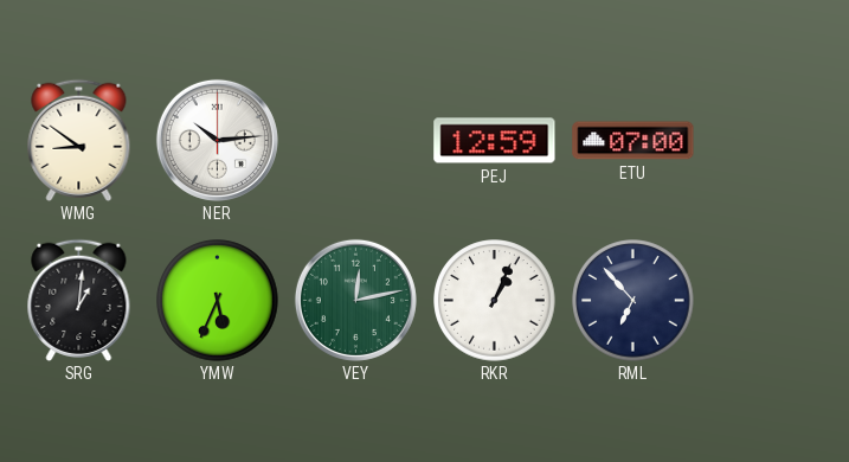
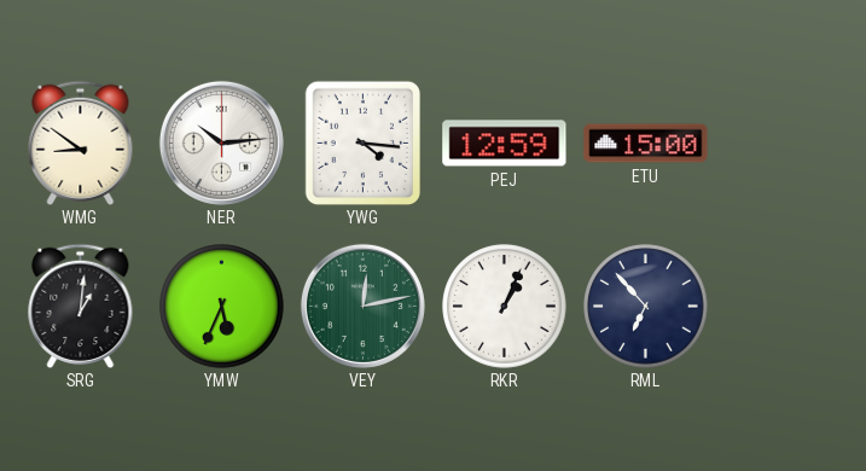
YWG: none -> 4:16
ETU: 07:00 -> 15:00
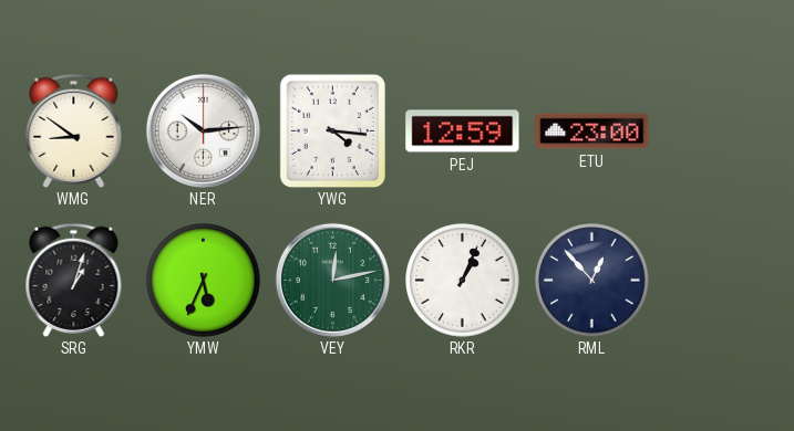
ETU: 15:00 -> 23:00
SRG: 1:01 -> 1:03
RML: 6:53 -> 12:53
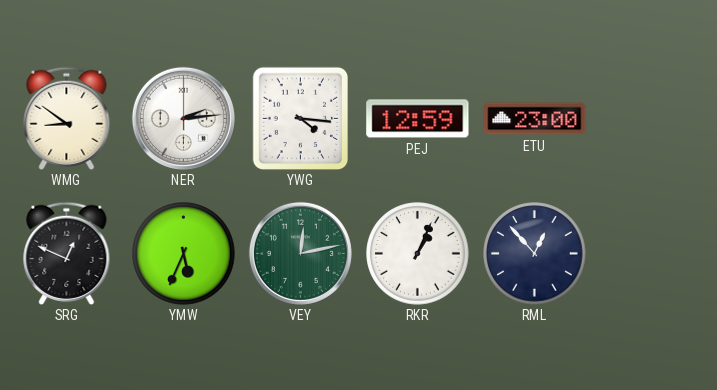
NER: 10:14 -> 2:14
SRG: 1:03 -> 12:49
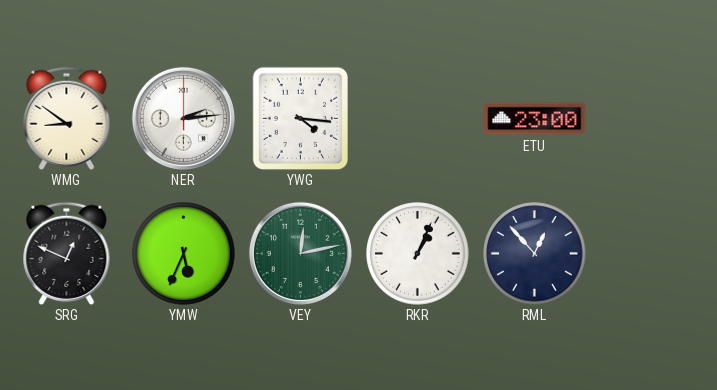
PEJ: 12:59 -> none
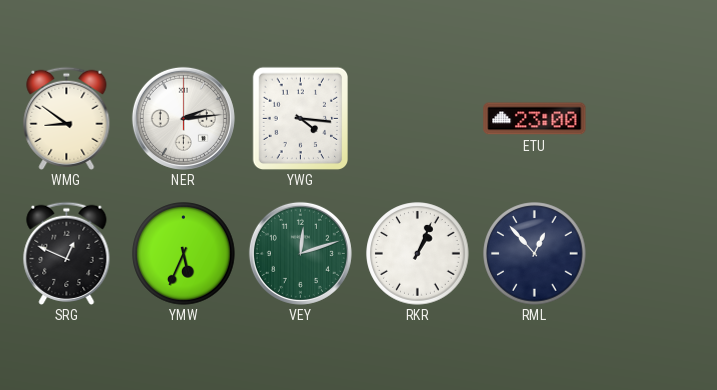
VEY: 12:13 -> 12:12
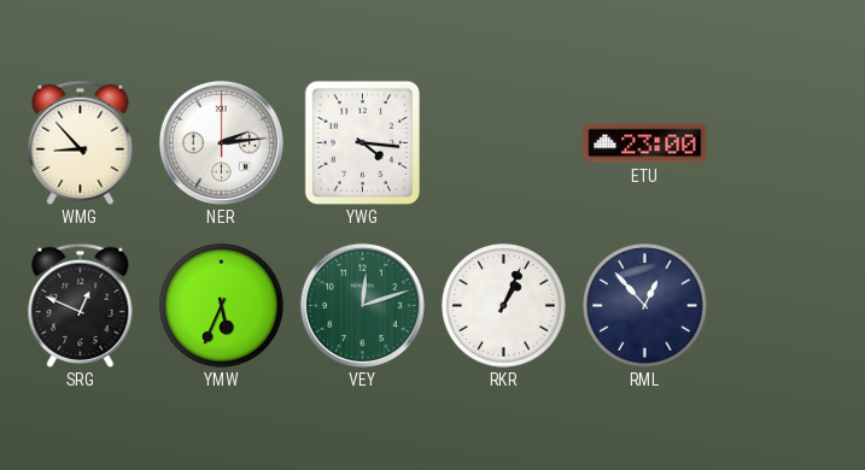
WMG: 8:51 -> 8:53
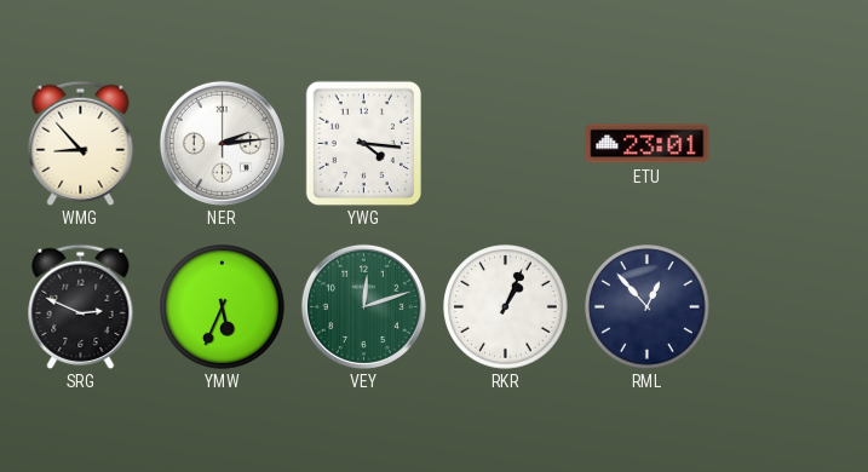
ETU: 23:00 -> 23:01
SRG: 12:49 -> 2:49
